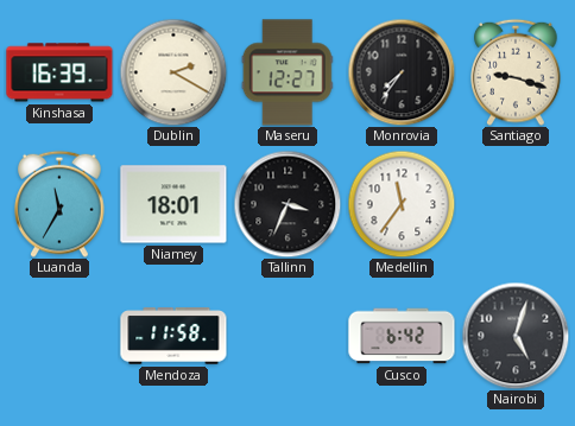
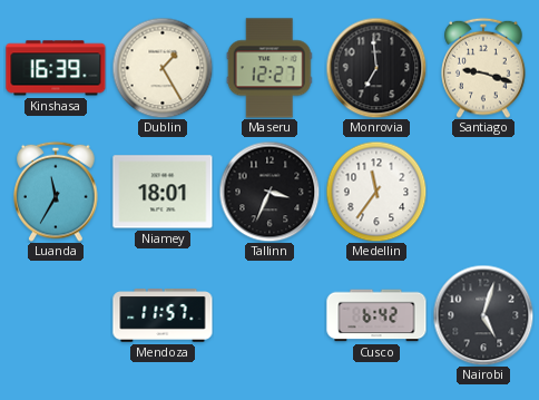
Dublin: 2:20 -> 1:25
Monrovia: 7:36 -> 6:59
Mendoza: 11:58 -> 11:57
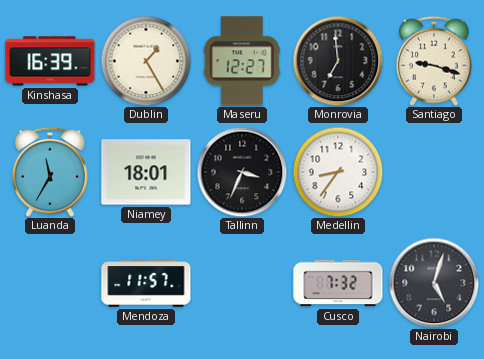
Medellin: 11:36 -> 8:36
Cusco: 6:42 -> 7:32
